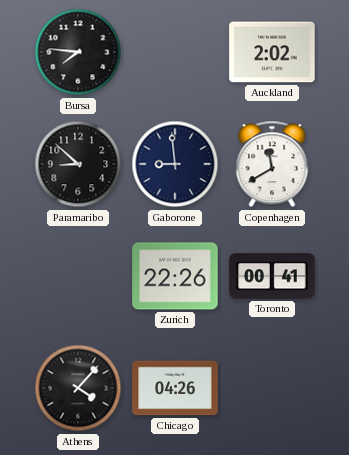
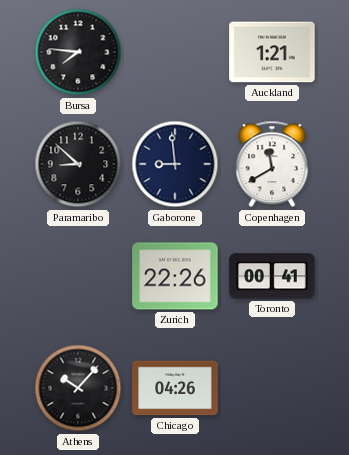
Auckland: 2:02 -> 1:21
Athens: 4:07 -> 10:07
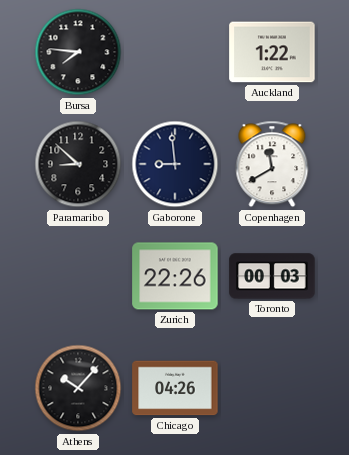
Auckland: 1:21 -> 1:22
Toronto: 00:41 -> 00:03
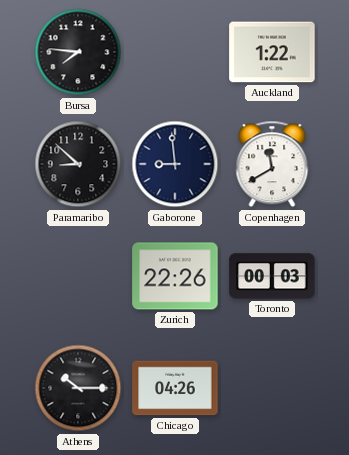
Athens: 10:07 -> 10:15
